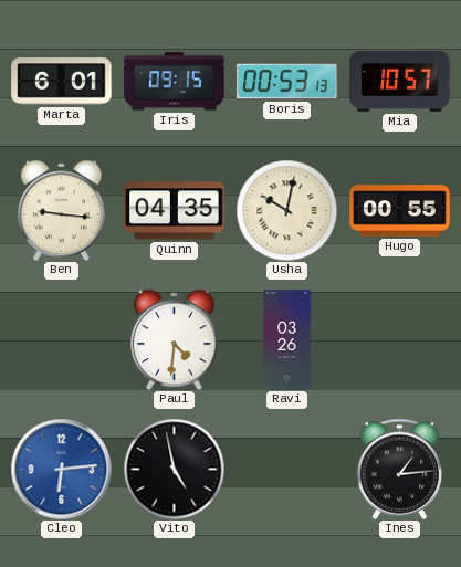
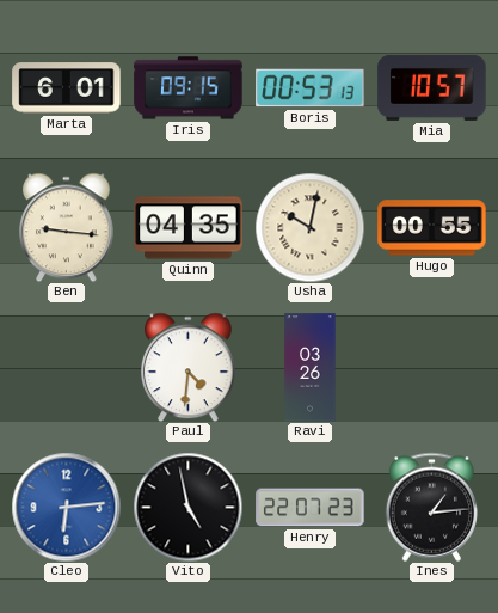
Henry: none -> 22:07
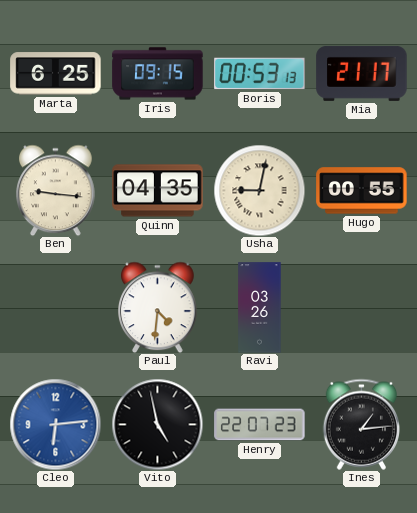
Marta: 6:01 -> 6:25
Mia: 10:57 -> 21:17
Usha: 10:02 -> 9:02
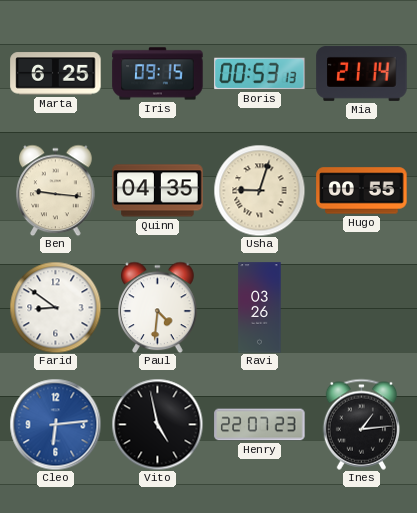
Mia: 21:17 -> 21:14
Usha: 9:02 -> 9:03
Farid: none -> 8:51
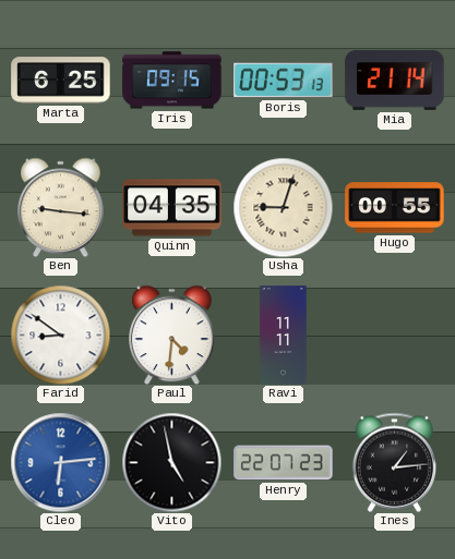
Ravi: 03:26 -> 11:11
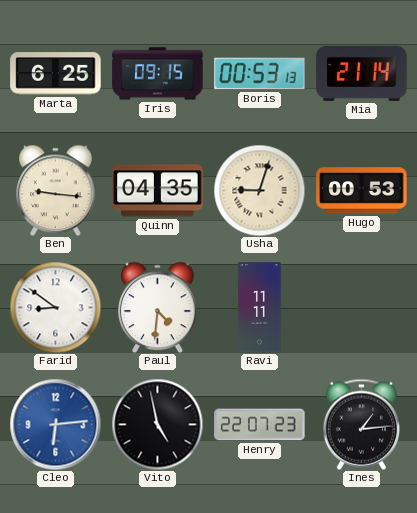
Hugo: 00:55 -> 00:53
